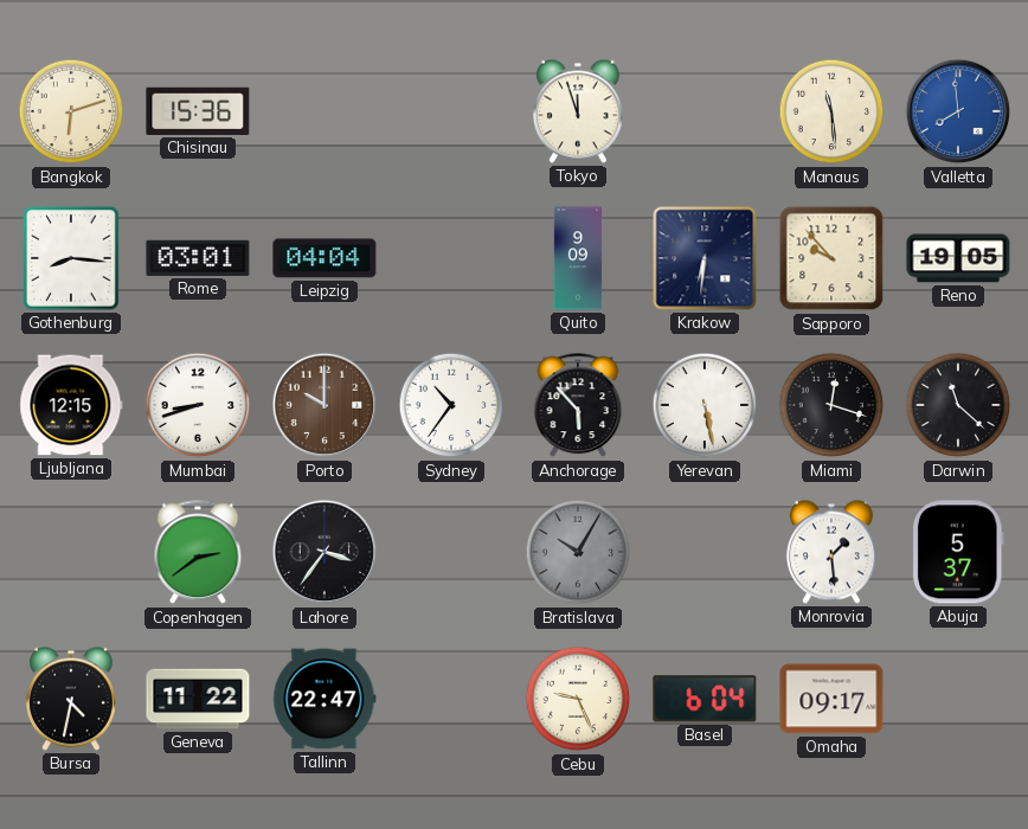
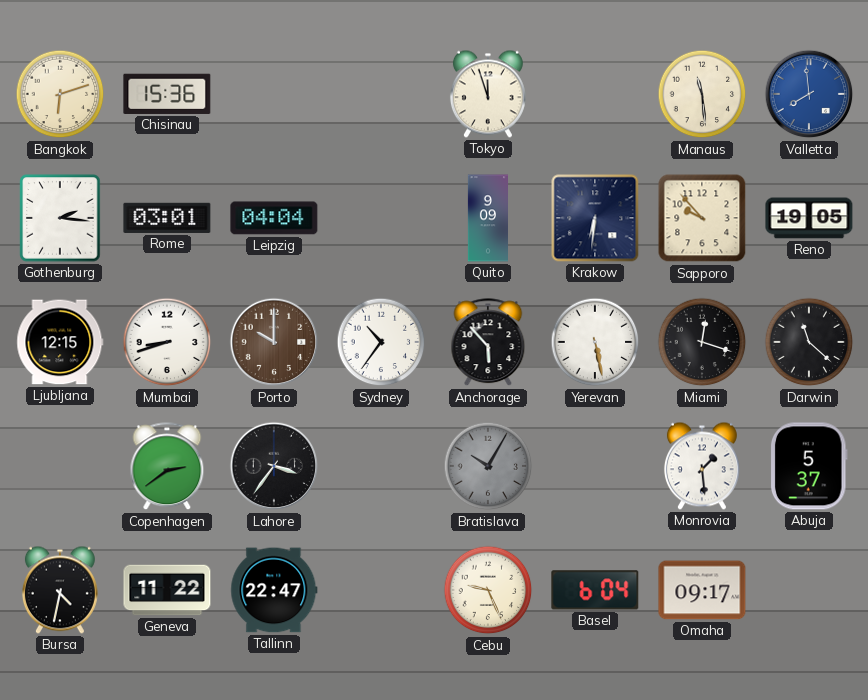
Gothenburg: 8:16 -> 2:16
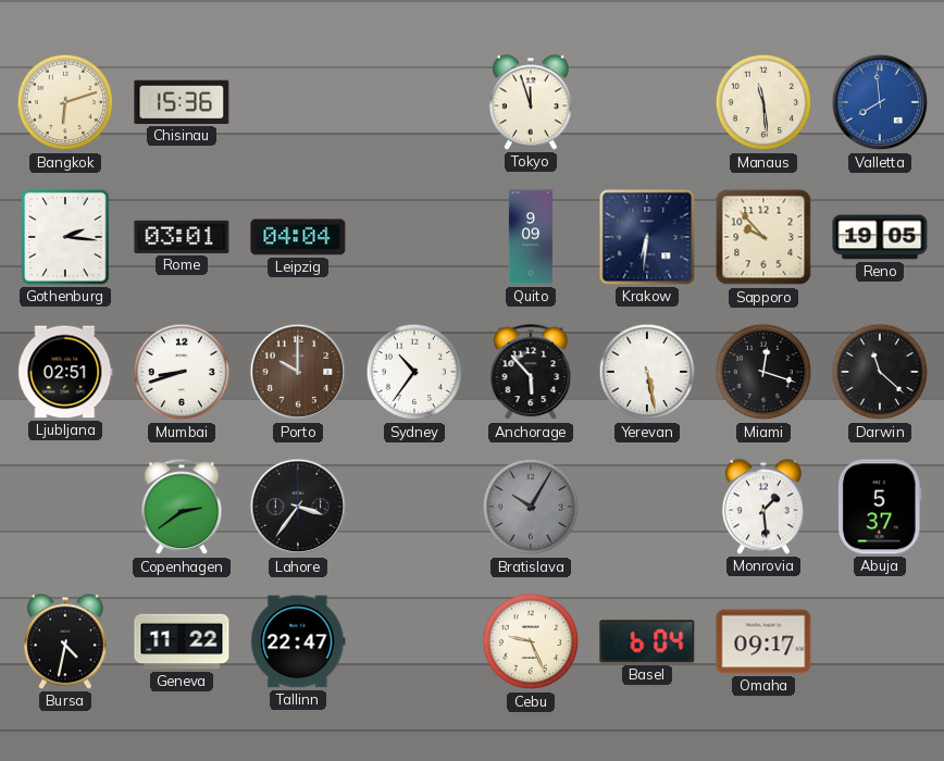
Ljubljana: 12:15 -> 02:51
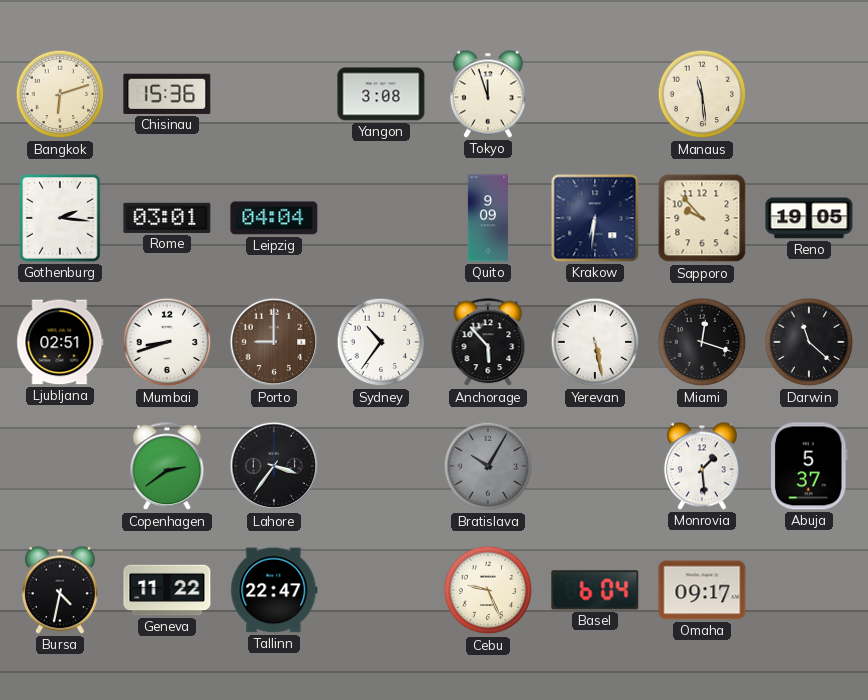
Yangon: none -> 3:08
Valletta: 7:59 -> none
Porto: 10:00 -> 9:00
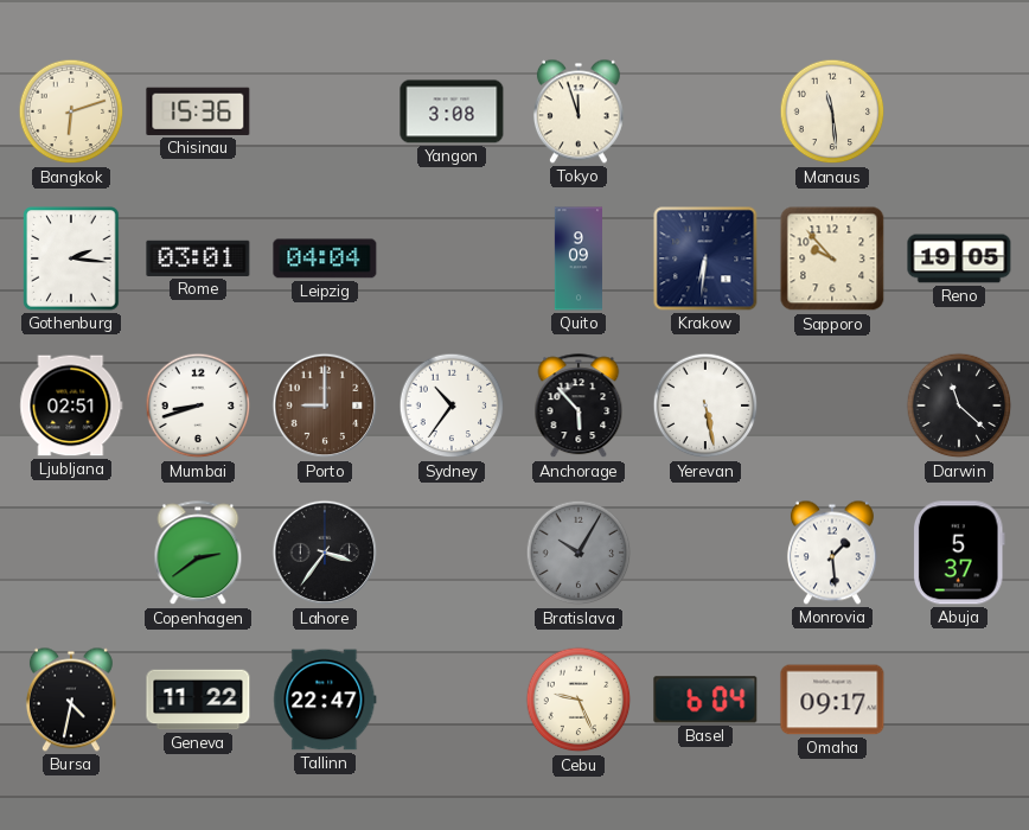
Miami: 12:18 -> none
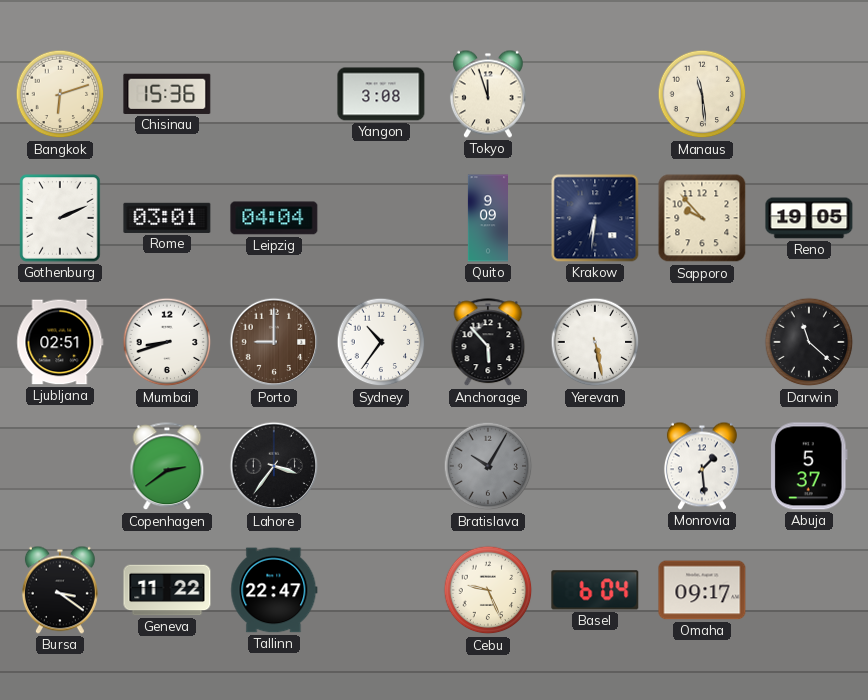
Gothenburg: 2:16 -> 2:11
Bursa: 4:32 -> 3:21
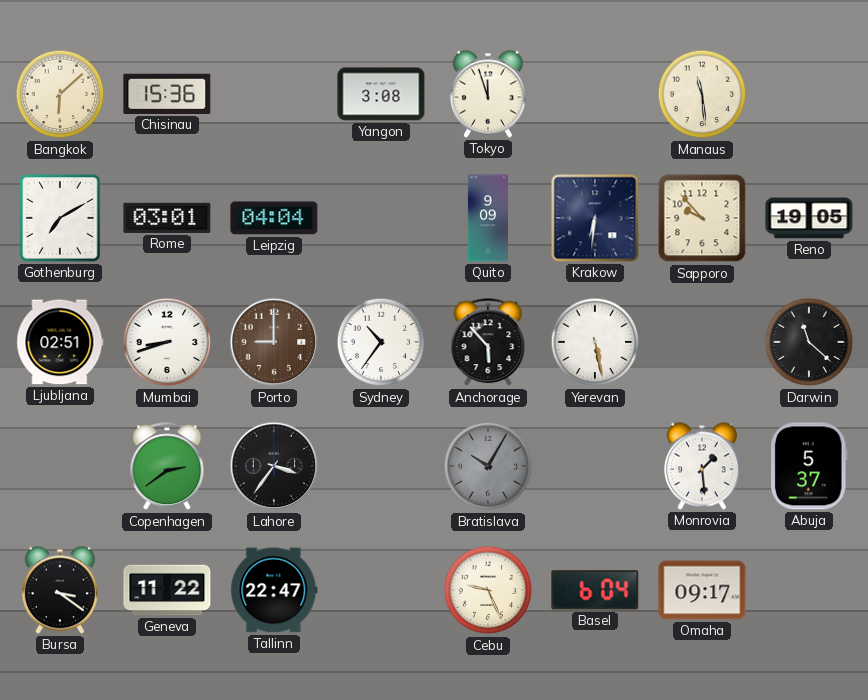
Bangkok: 6:12 -> 6:08
Gothenburg: 2:11 -> 7:10
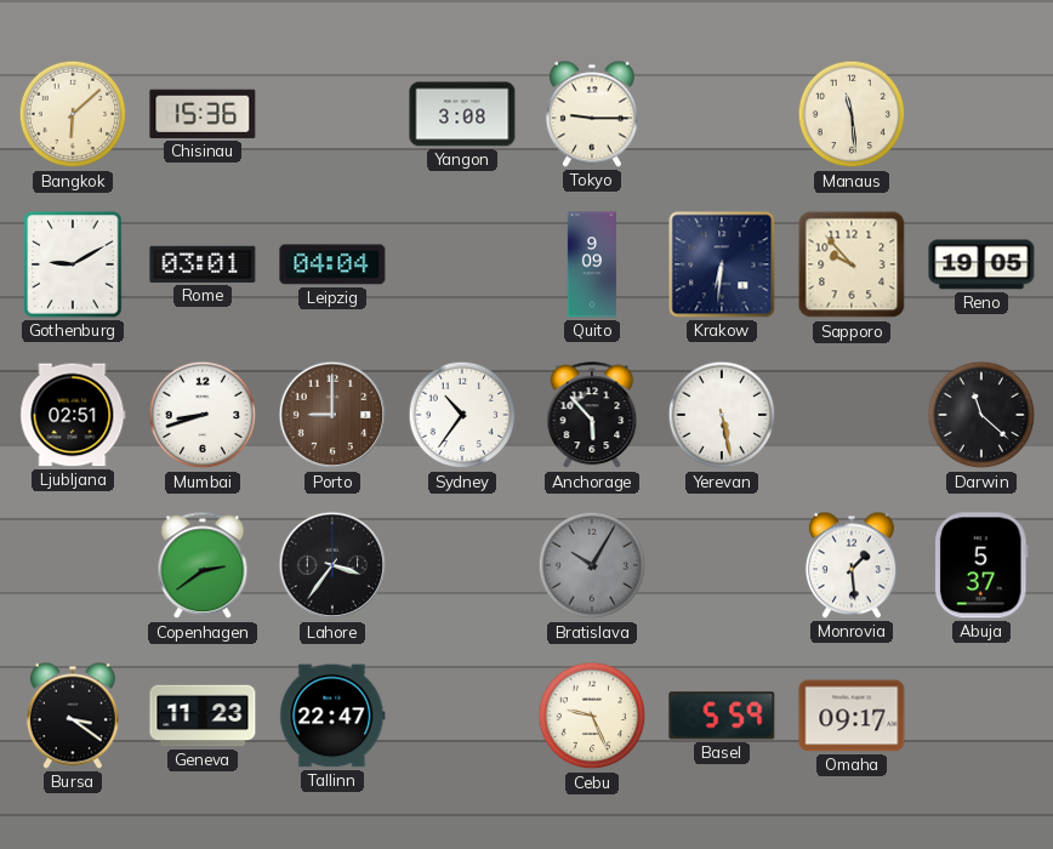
Tokyo: 11:57 -> 9:15
Gothenburg: 7:10 -> 9:10
Geneva: 11:22 -> 11:23
Basel: 6:04 -> 5:59
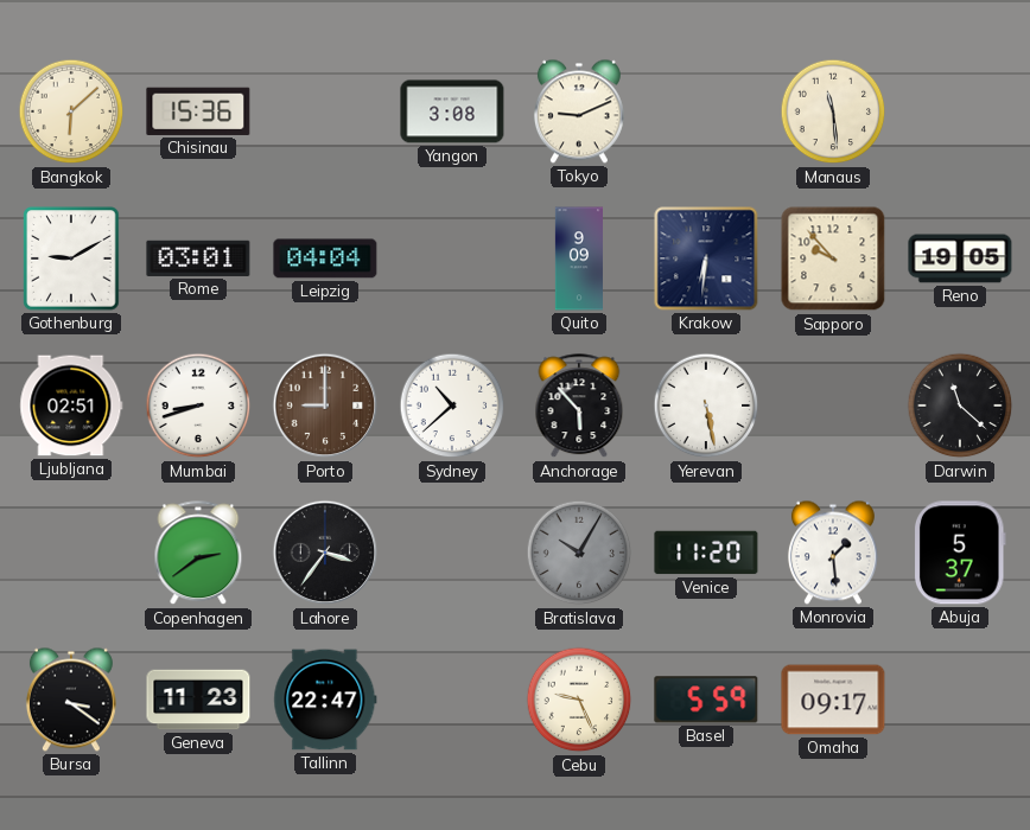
Tokyo: 9:15 -> 9:11
Sydney: 10:36 -> 10:38
Venice: none -> 11:20
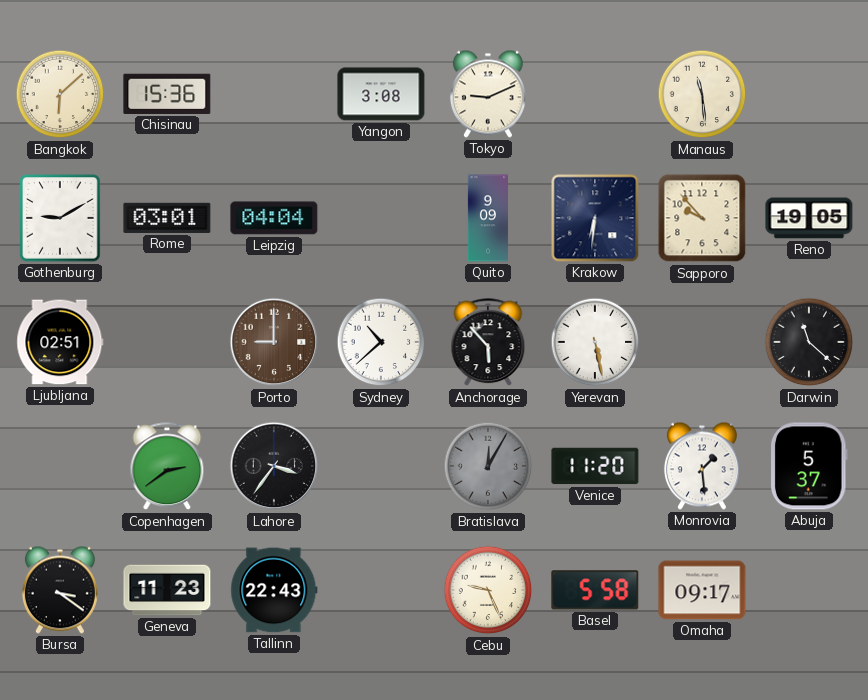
Mumbai: 8:42 -> none
Bratislava: 10:05 -> 12:05
Tallinn: 22:47 -> 22:43
Basel: 5:59 -> 5:58
